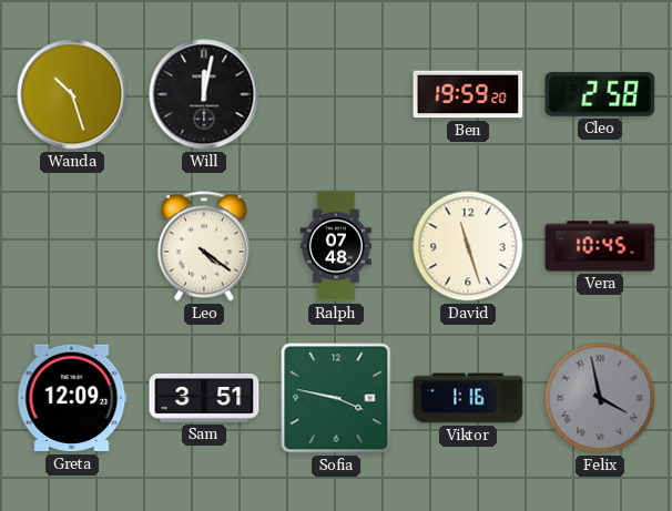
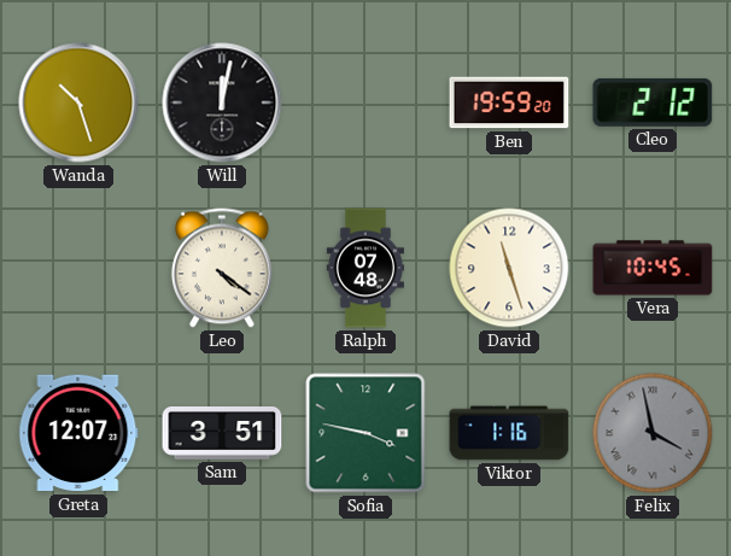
Cleo: 2:58 -> 2:12
Greta: 12:09 -> 12:07
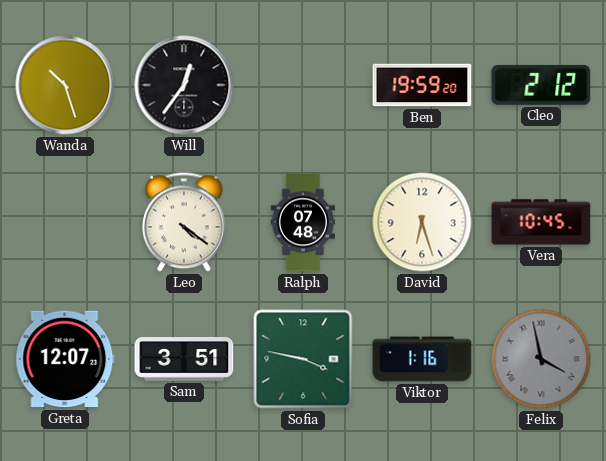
Will: 12:02 -> 12:36
David: 11:27 -> 6:27
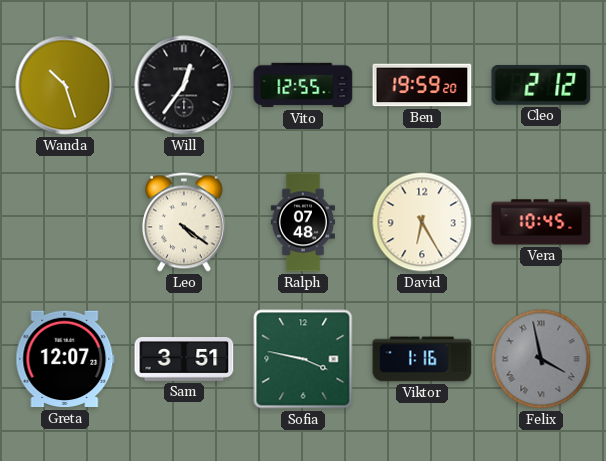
Vito: none -> 12:55
David: 6:27 -> 6:25
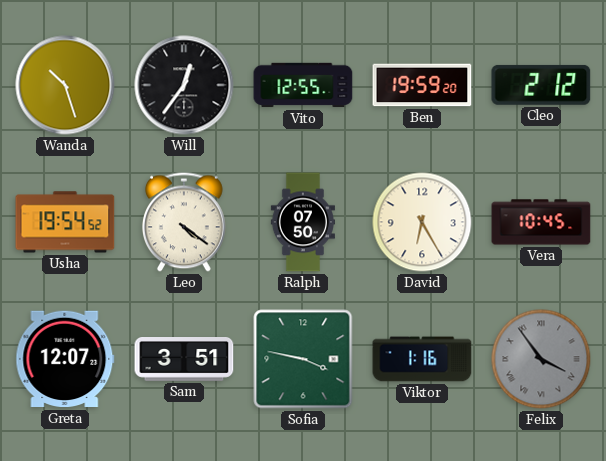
Usha: none -> 19:54
Ralph: 07:48 -> 07:50
Felix: 3:58 -> 3:54
